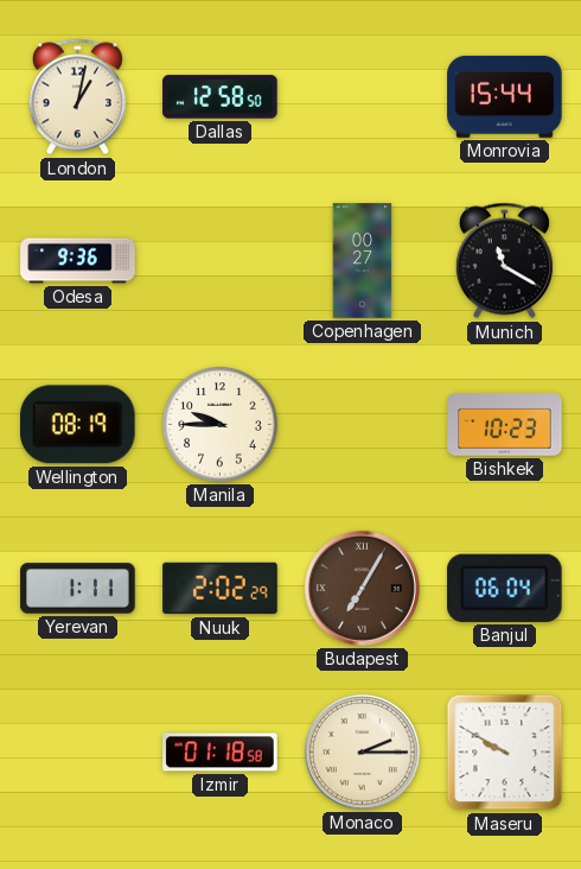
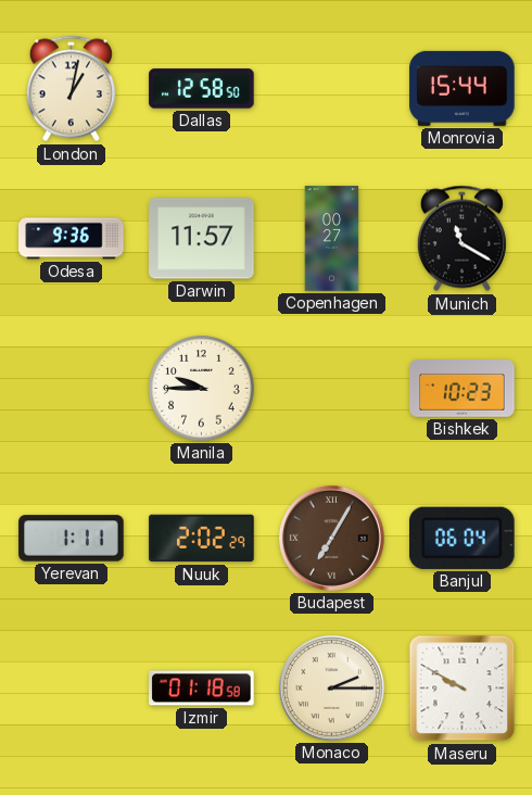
Darwin: none -> 11:57
Wellington: 08:19 -> none
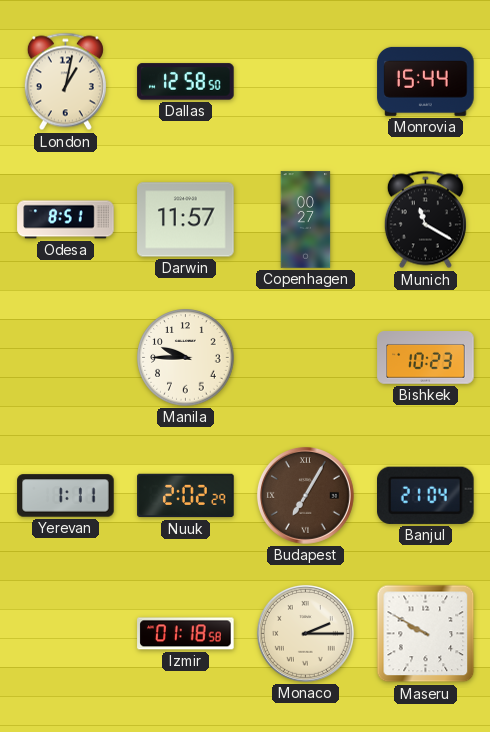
Odesa: 9:36 -> 8:51
Banjul: 06:04 -> 21:04
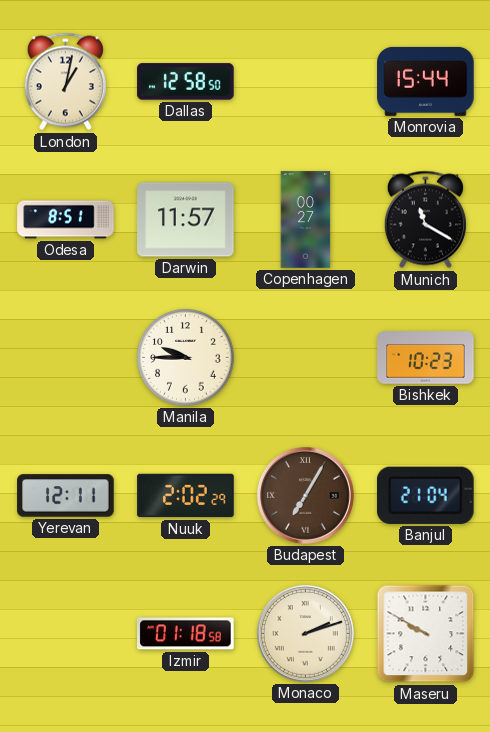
Yerevan: 1:11 -> 12:11
Monaco: 2:15 -> 2:12
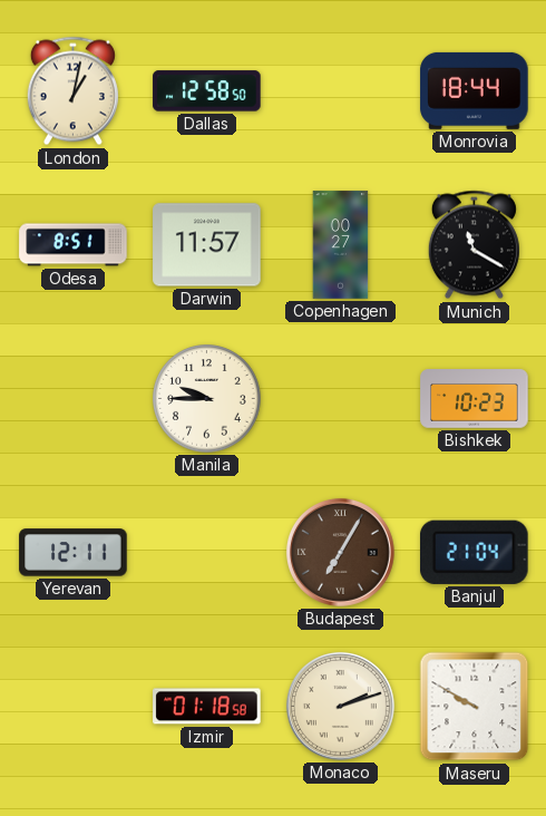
Monrovia: 15:44 -> 18:44
Nuuk: 2:02 -> none
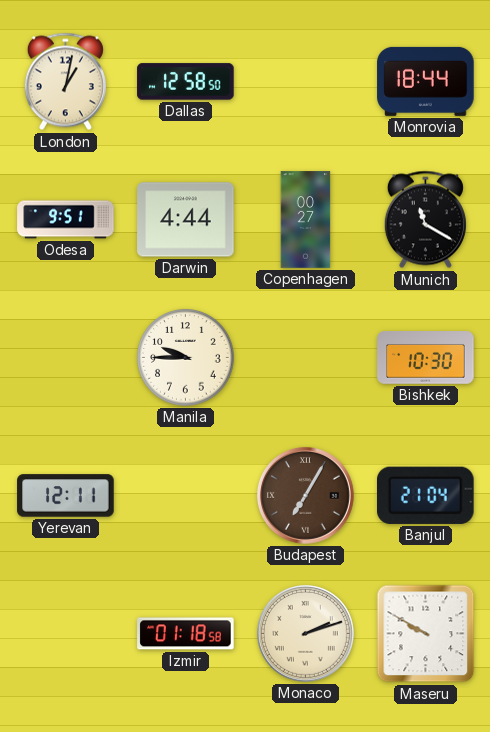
Odesa: 8:51 -> 9:51
Darwin: 11:57 -> 4:44
Bishkek: 10:23 -> 10:30
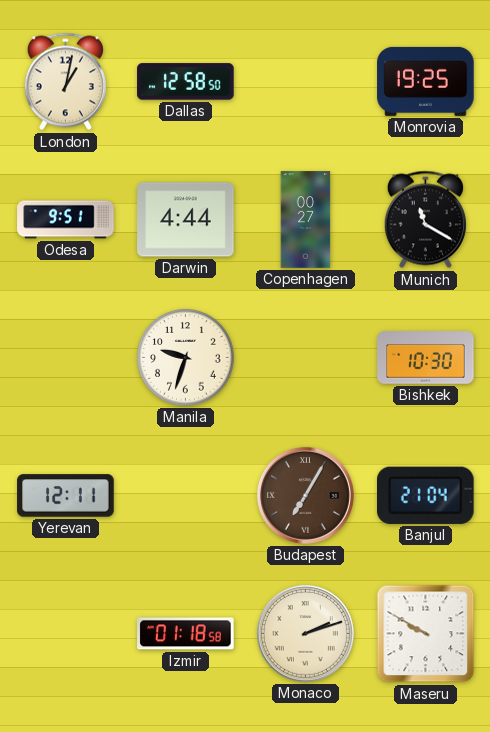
Monrovia: 18:44 -> 19:25
Manila: 9:45 -> 9:33
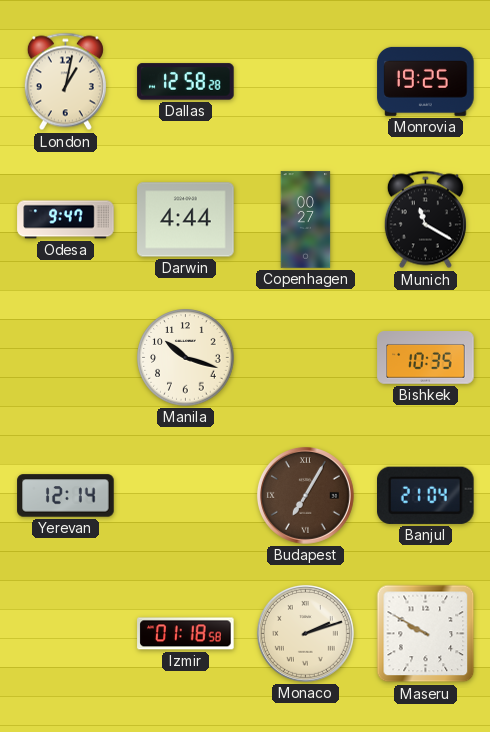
Dallas: 12:58:50 -> 12:58:28
Odesa: 9:51 -> 9:47
Manila: 9:33 -> 10:18
Bishkek: 10:30 -> 10:35
Yerevan: 12:11 -> 12:14
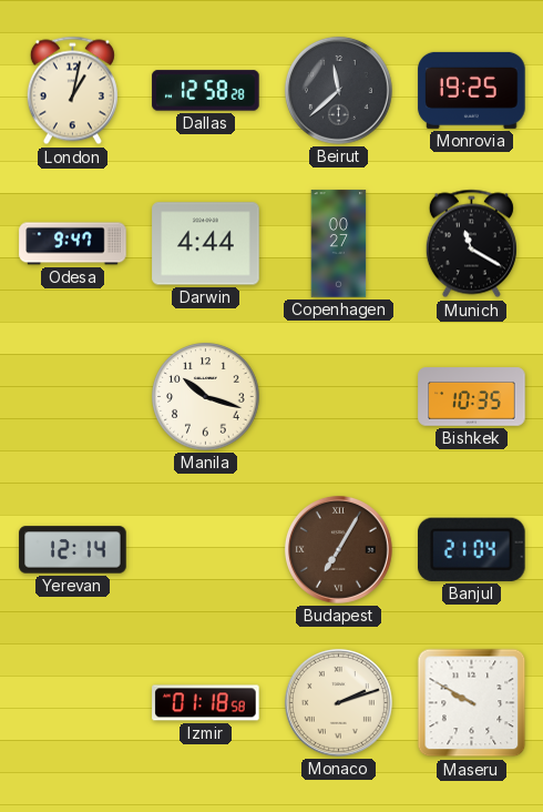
Beirut: none -> 11:38
